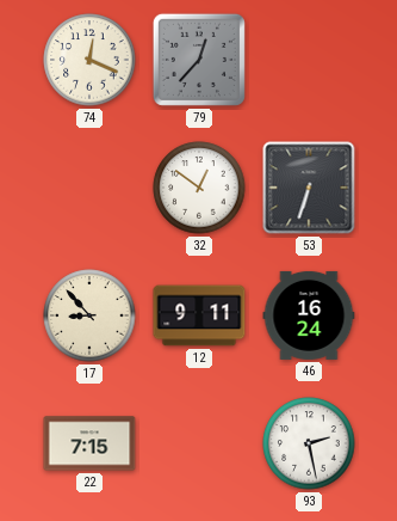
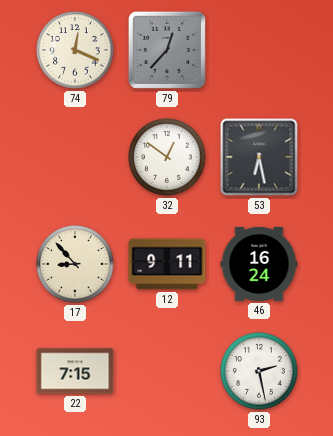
53: 6:33 -> 6:28
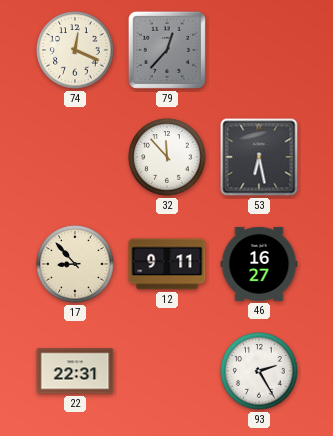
32: 12:51 -> 11:53
46: 16:24 -> 16:27
22: 7:15 -> 22:31
93: 2:28 -> 2:25
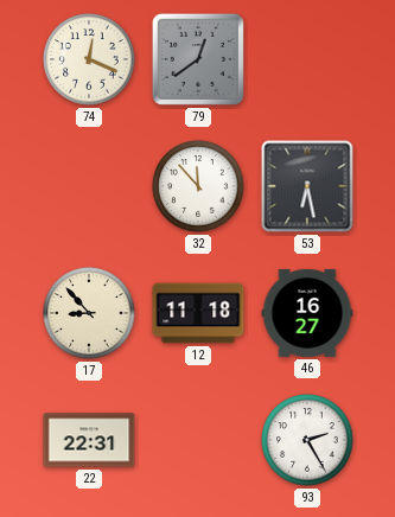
79: 12:37 -> 12:39
12: 9:11 -> 11:18
